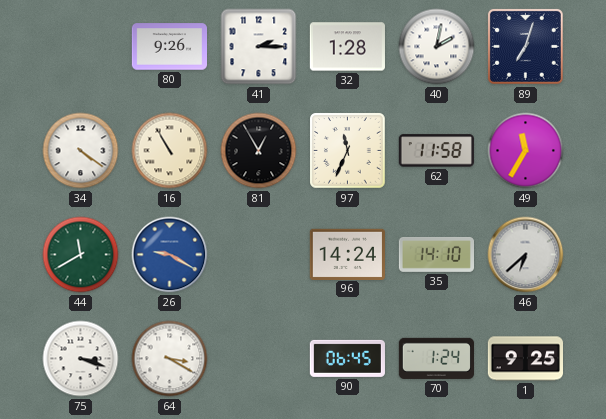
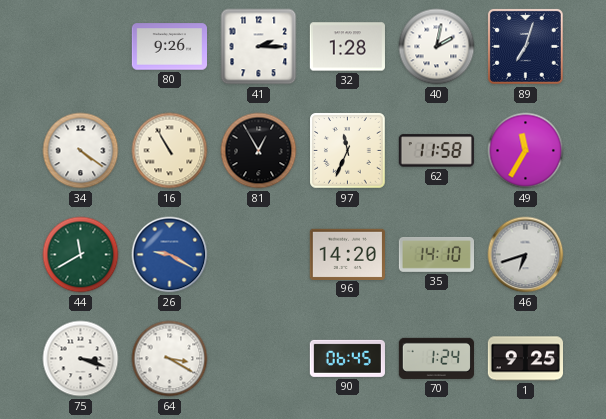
96: 14:24 -> 14:20
46: 6:38 -> 6:42
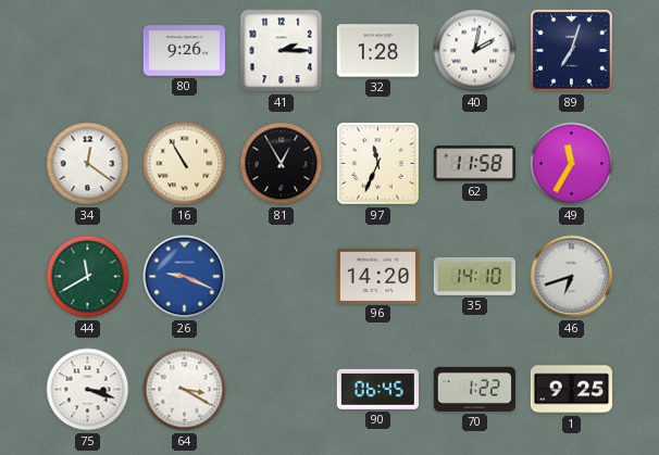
34: 4:21 -> 12:21
26: 9:20 -> 9:19
70: 1:24 -> 1:22
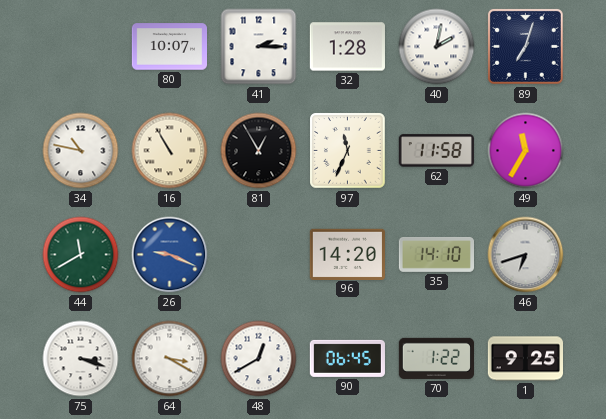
80: 9:26 -> 10:07
34: 12:21 -> 10:47
48: none -> 12:40
